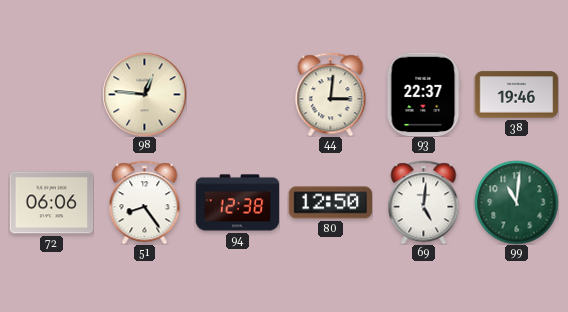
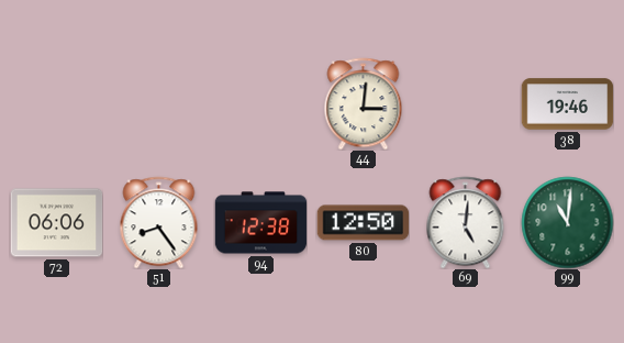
98: 12:46 -> none
93: 22:37 -> none
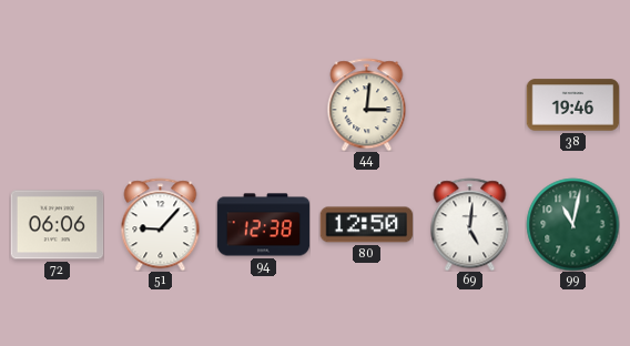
51: 8:24 -> 9:07
99: 11:01 -> 11:02
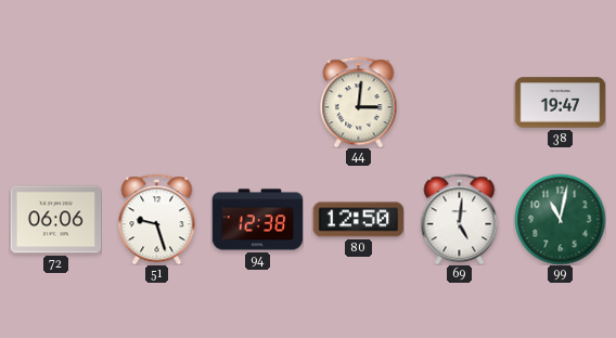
38: 19:46 -> 19:47
51: 9:07 -> 9:27
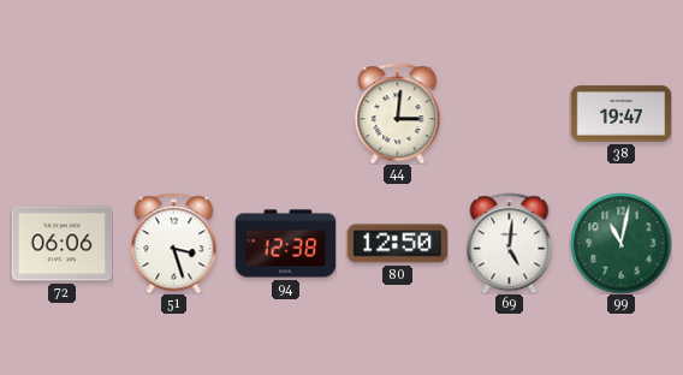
51: 9:27 -> 3:27
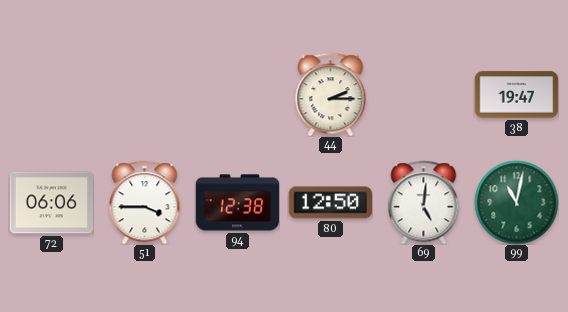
44: 3:01 -> 2:15
51: 3:27 -> 3:45
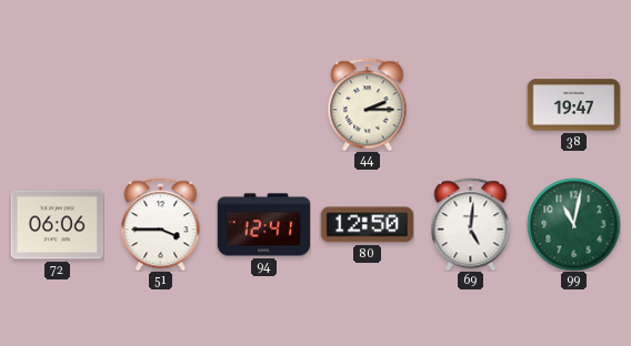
94: 12:38 -> 12:41
